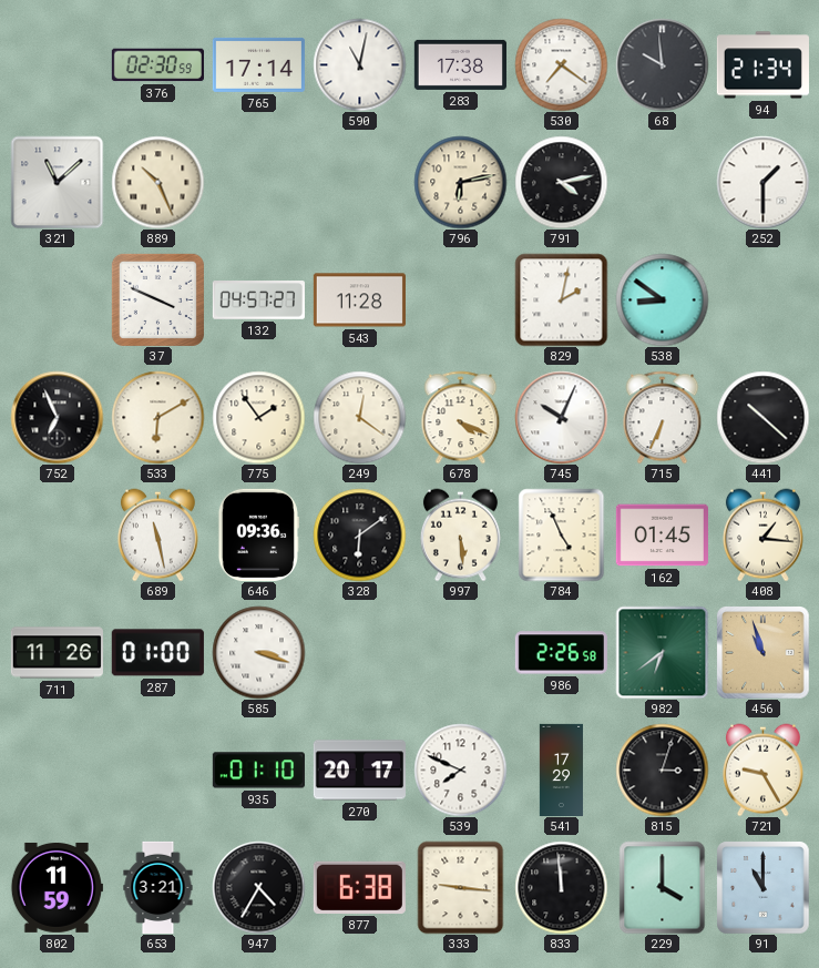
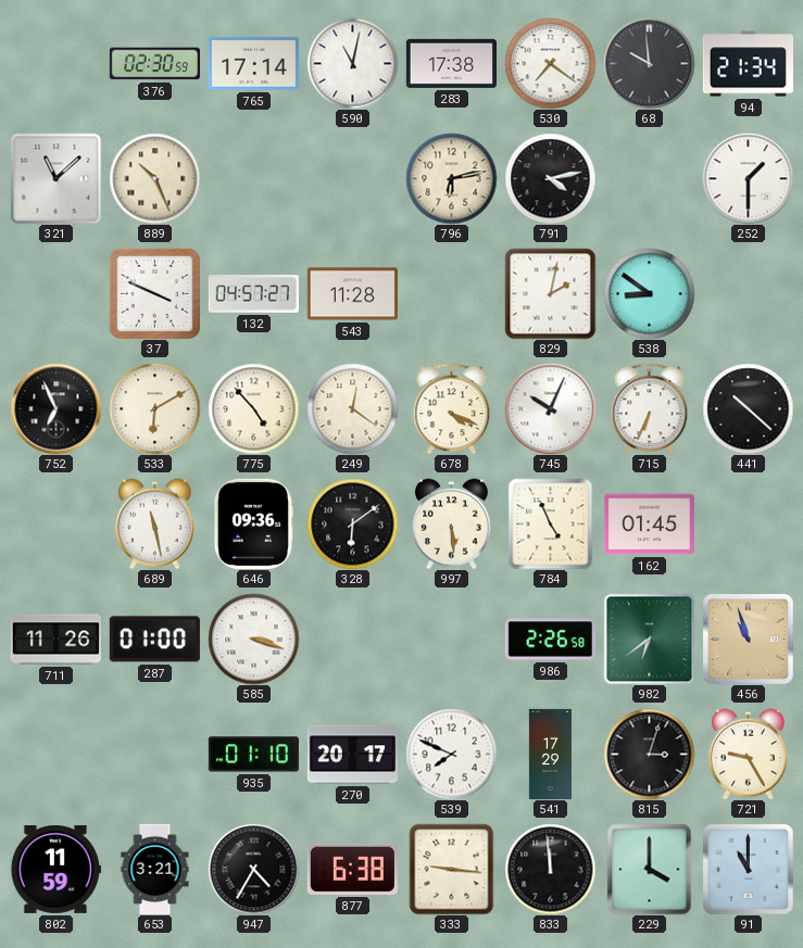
775: 1:54 -> 4:53
408: 1:16 -> none
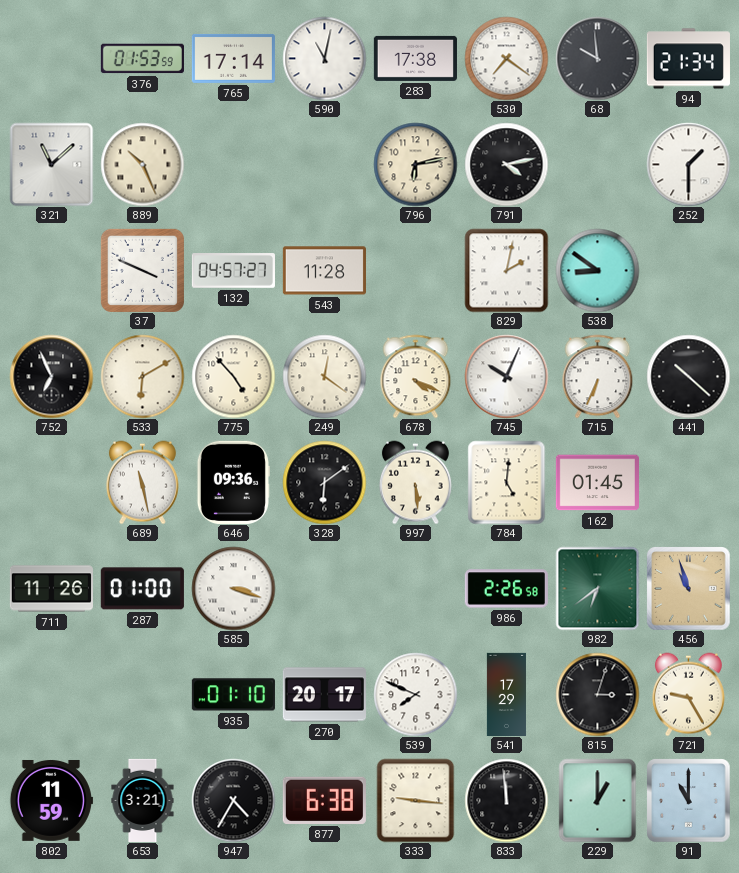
376: 02:30 -> 01:53
784: 4:56 -> 5:01
229: 4:00 -> 1:00
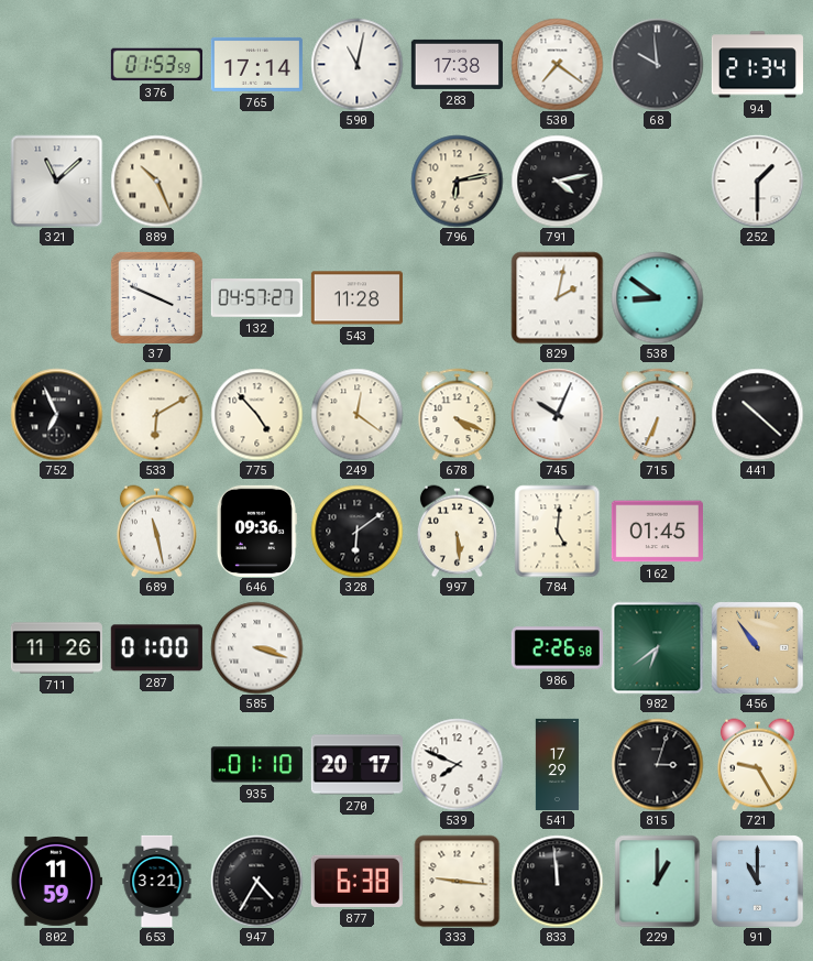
456: 10:57 -> 10:54
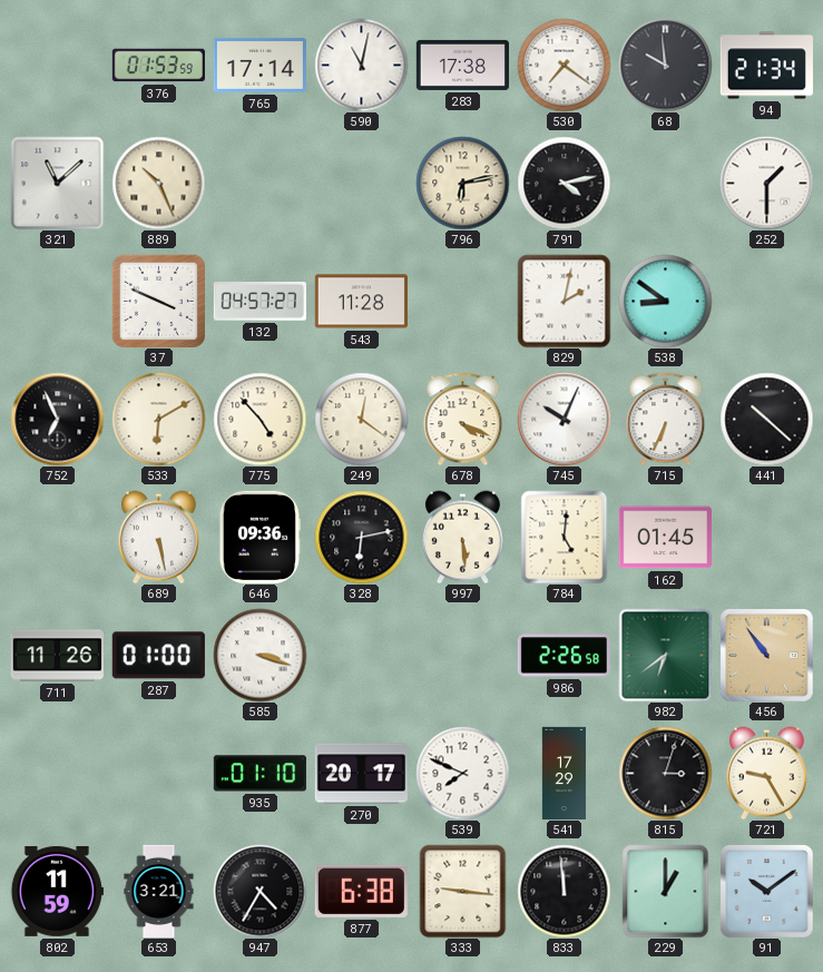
689: 11:28 -> 5:28
328: 6:09 -> 6:13
91: 11:00 -> 10:09
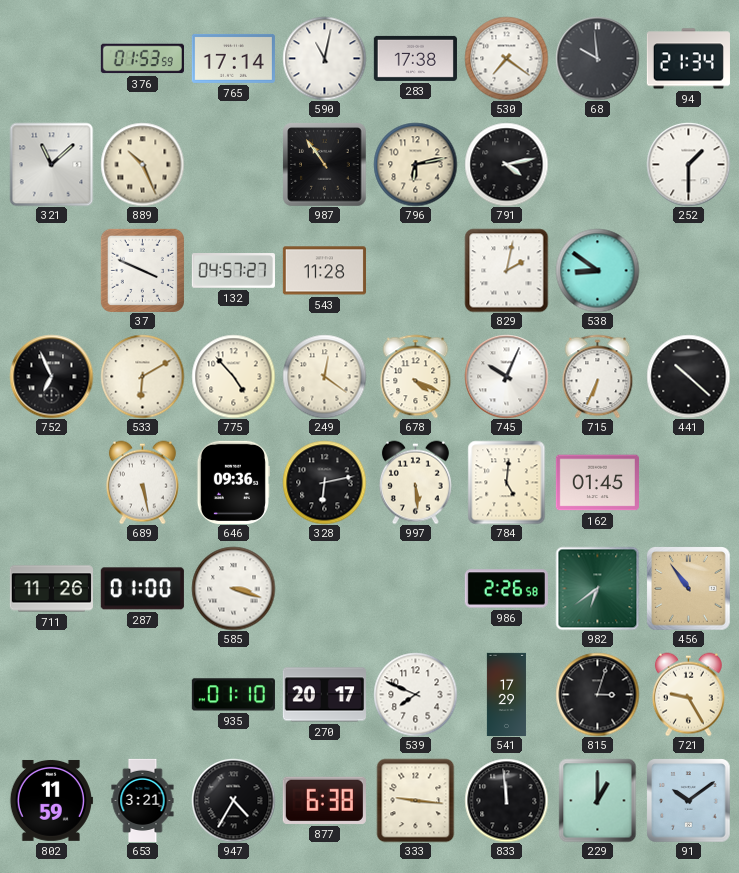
987: none -> 10:54
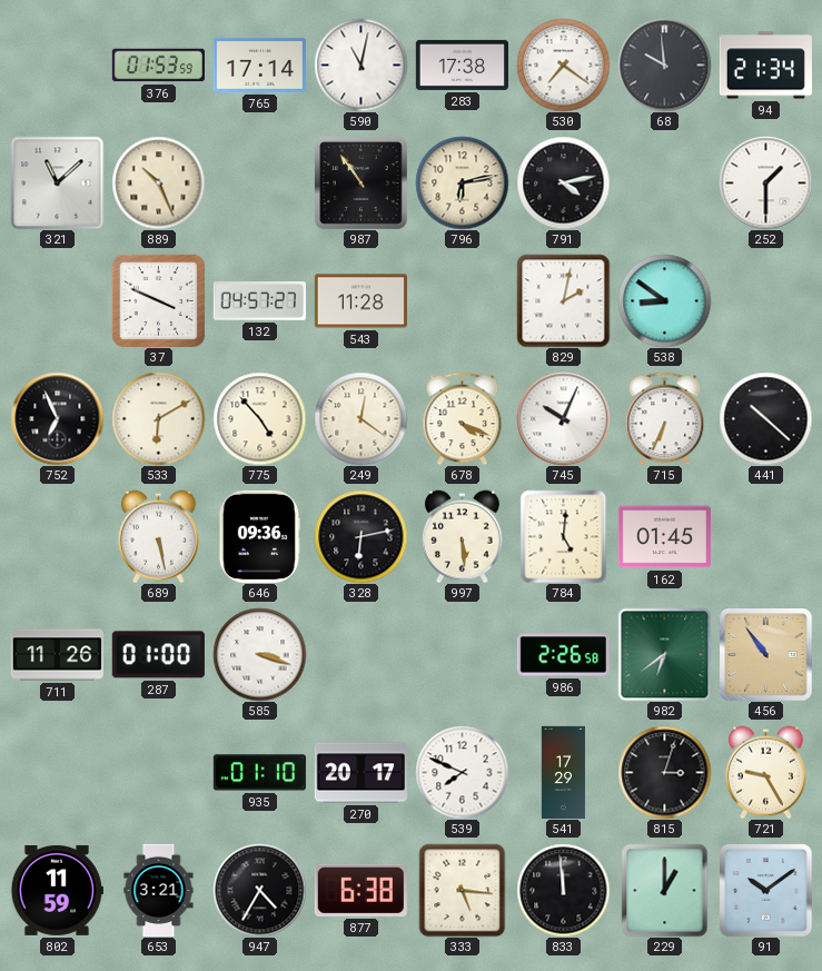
333: 9:16 -> 5:16
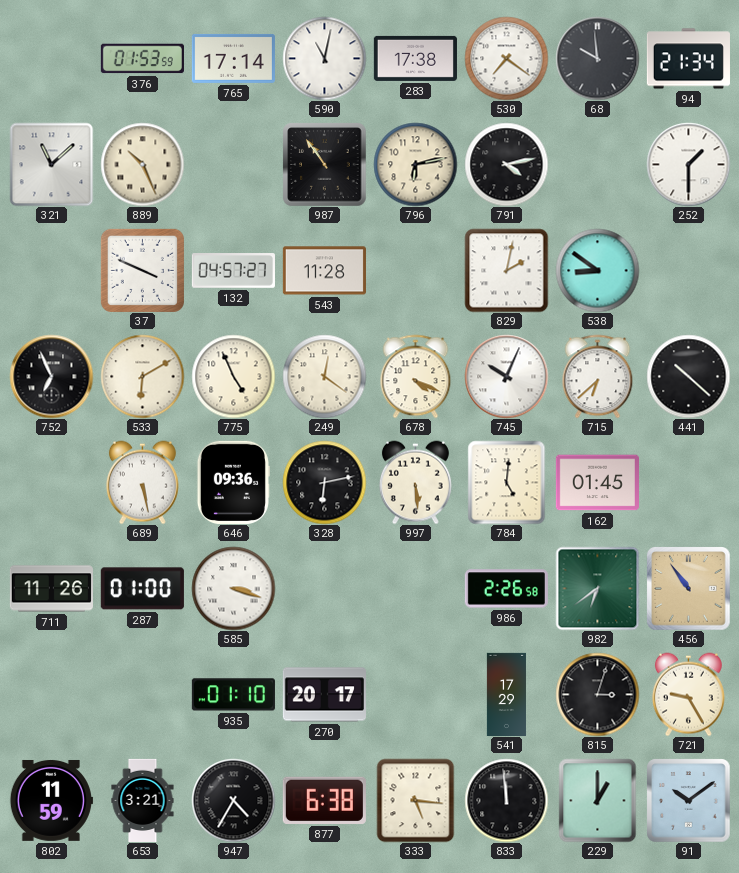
775: 4:53 -> 4:56
715: 6:34 -> 6:38
539: 7:49 -> none
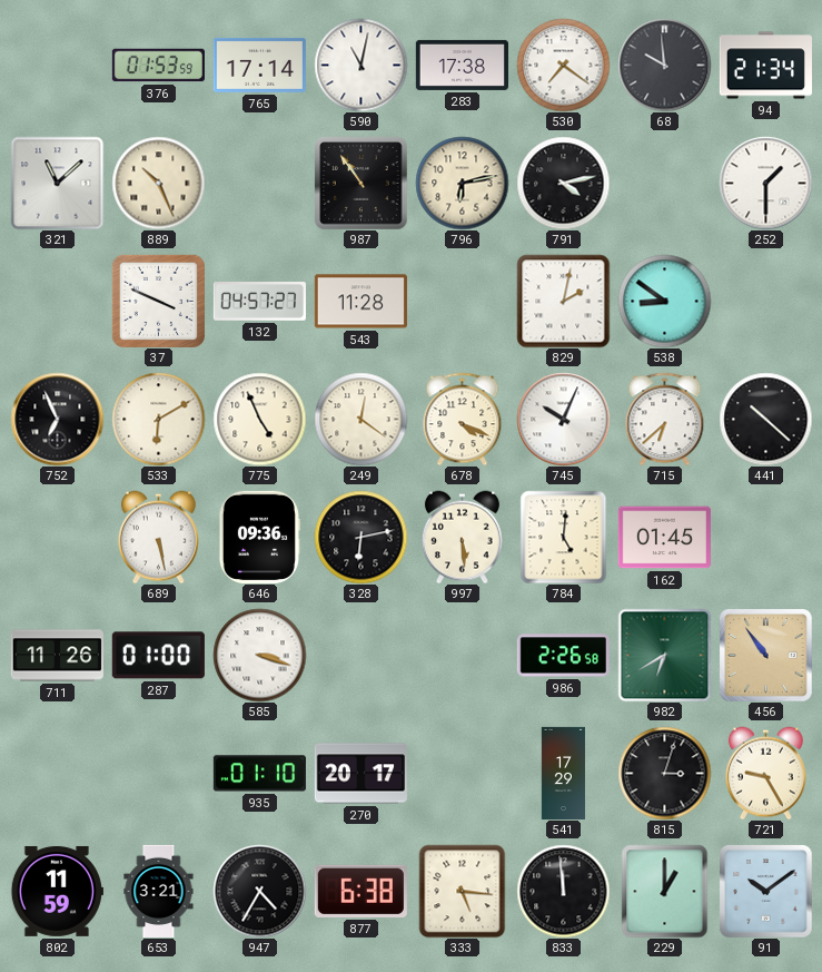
982: 6:39 -> 6:40
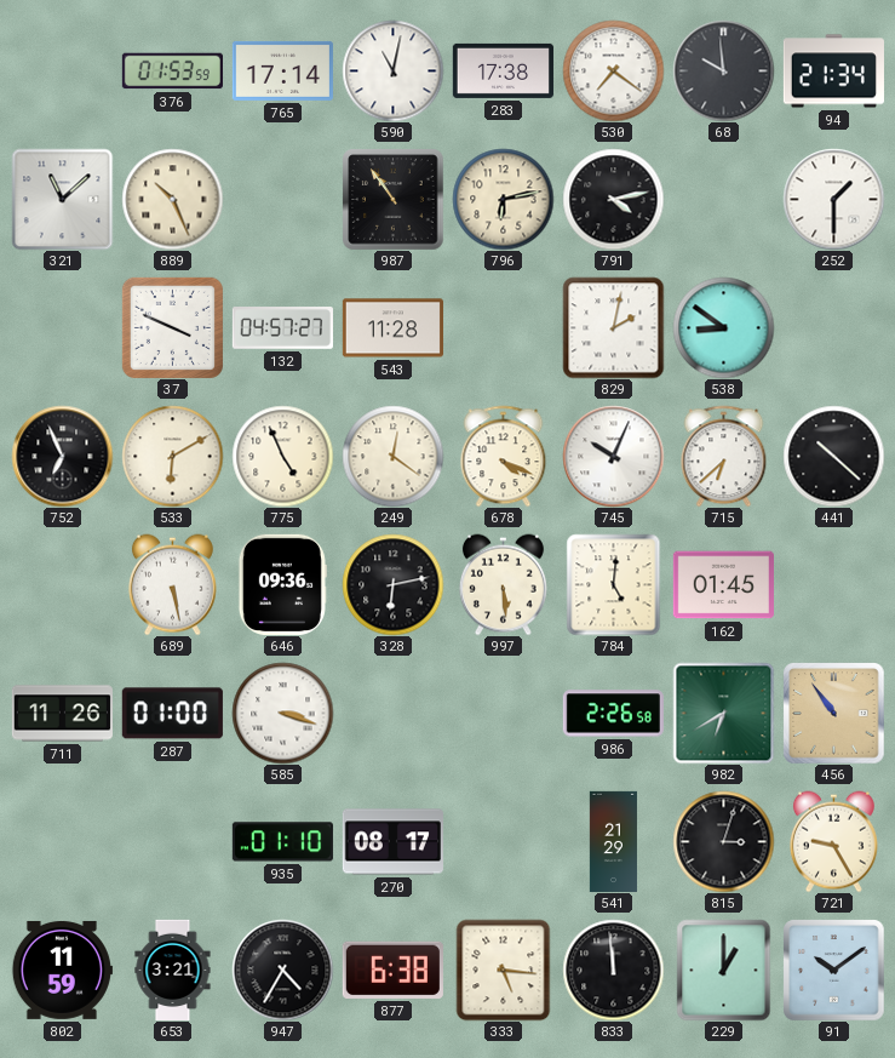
270: 20:17 -> 08:17
541: 17:29 -> 21:29
